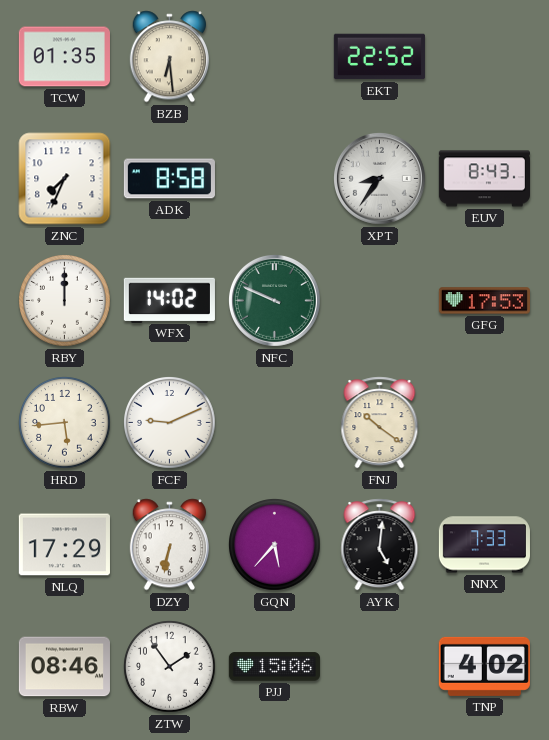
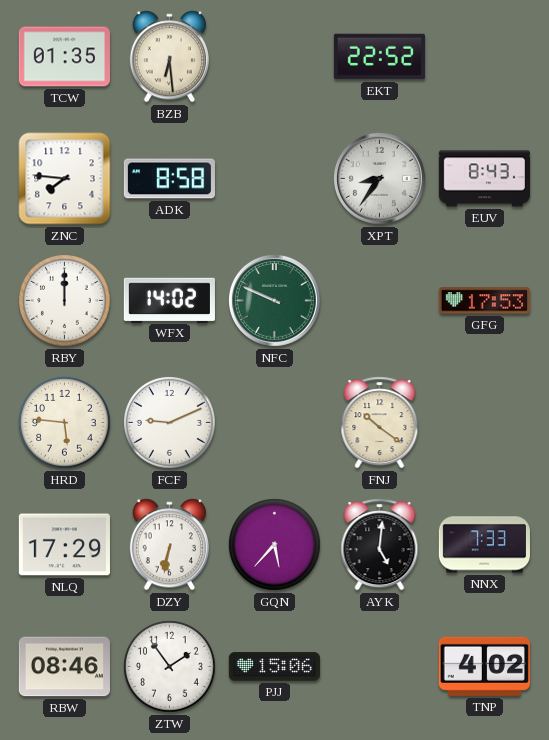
ZNC: 7:34 -> 7:46
HRD: 5:44 -> 5:46
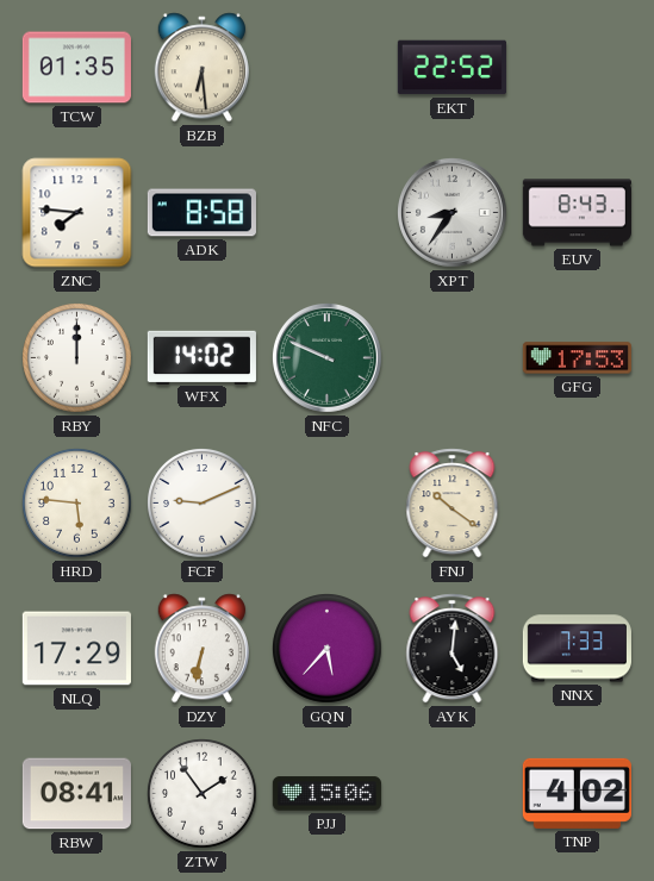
RBW: 08:46 -> 08:41
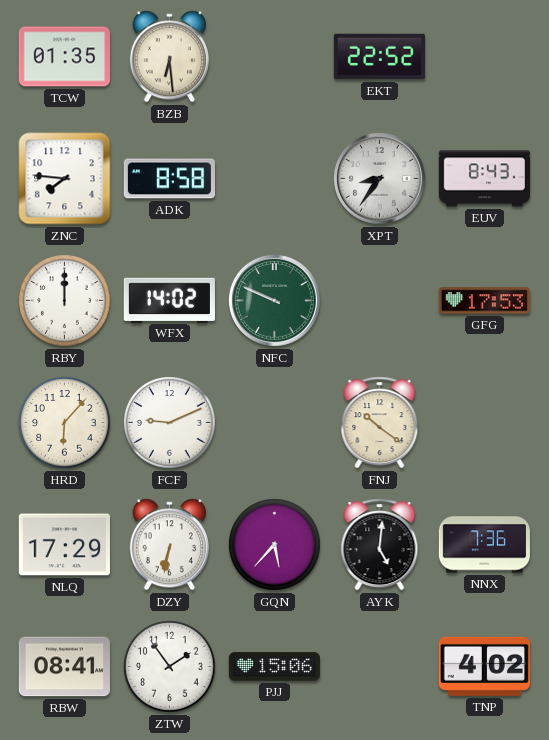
HRD: 5:46 -> 6:07
NNX: 7:33 -> 7:36
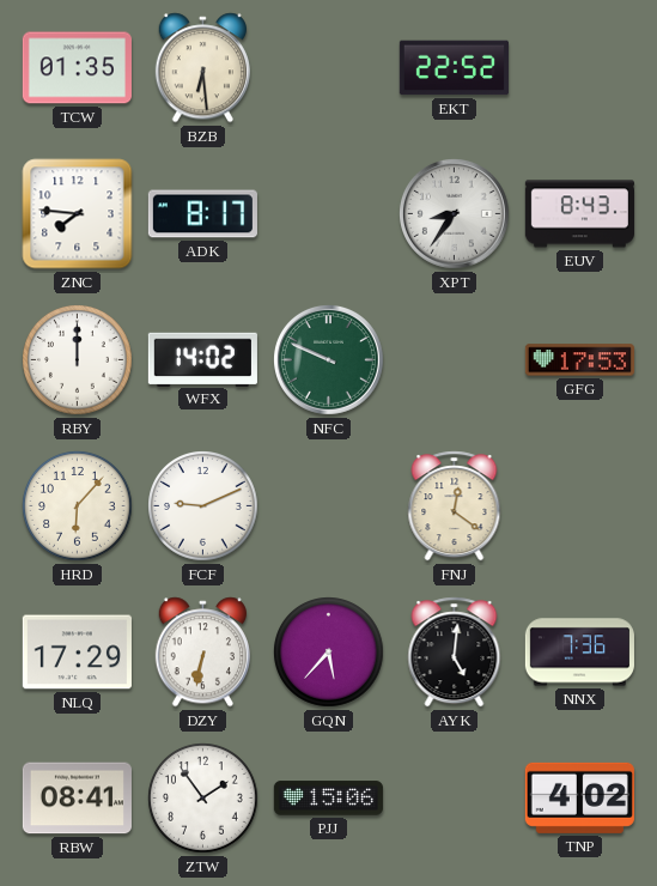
ADK: 8:58 -> 8:17
FNJ: 10:21 -> 12:21
